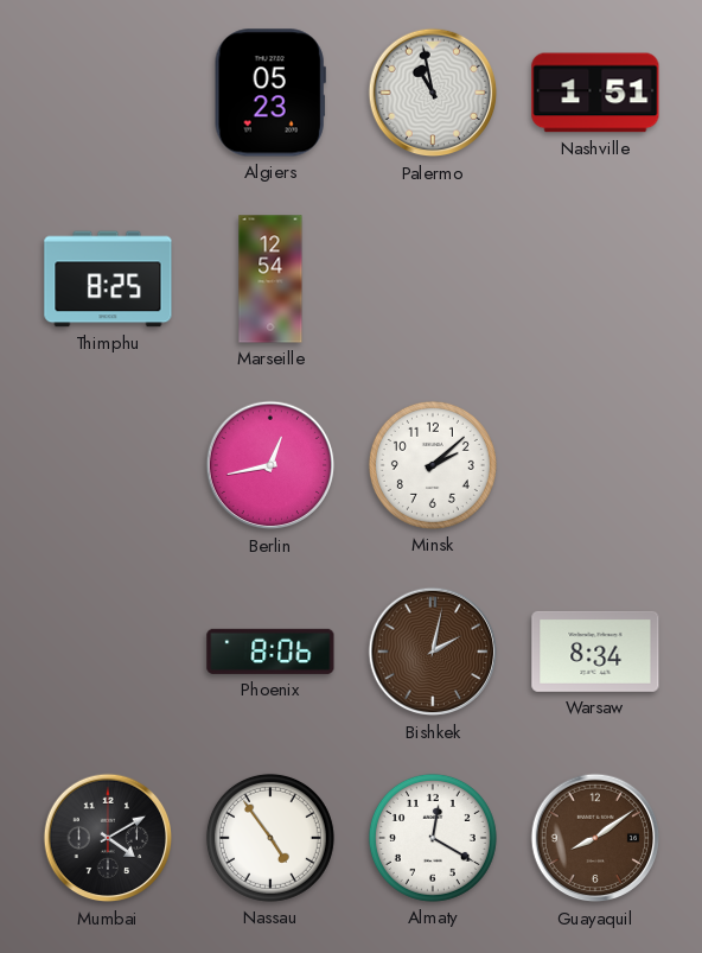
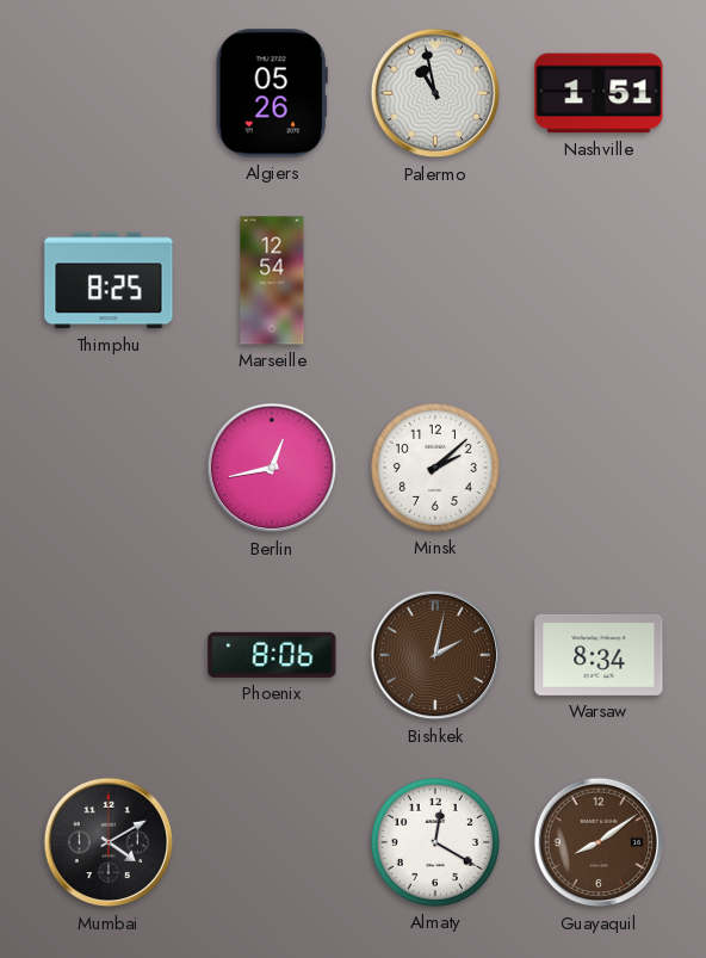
Algiers: 05:23 -> 05:26
Nassau: 4:54 -> none
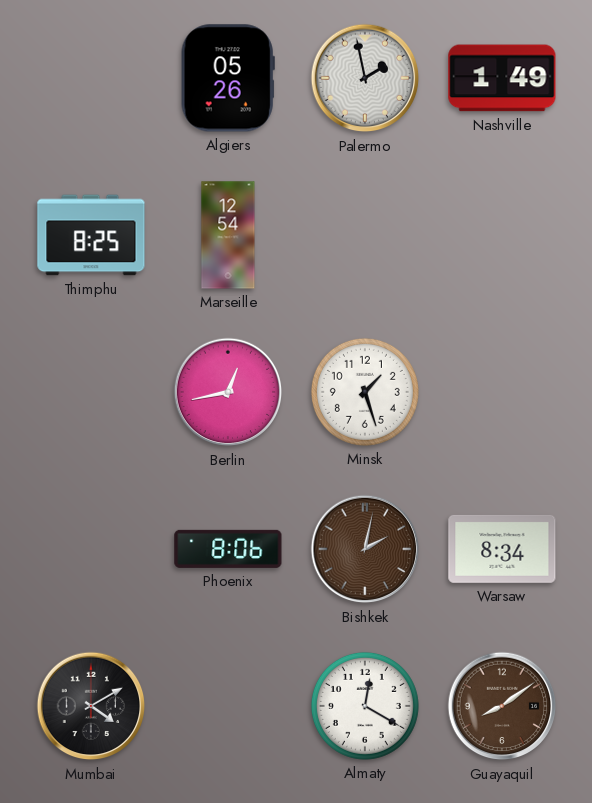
Palermo: 10:58 -> 1:58
Nashville: 1:51 -> 1:49
Minsk: 2:08 -> 1:27
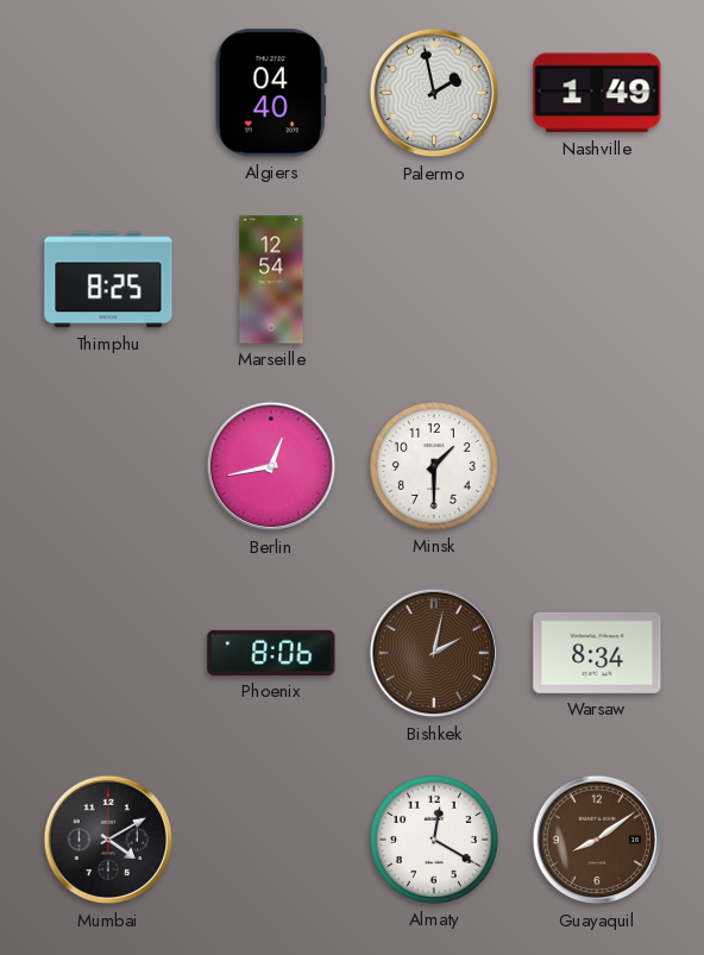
Algiers: 05:26 -> 04:40
Minsk: 1:27 -> 1:30
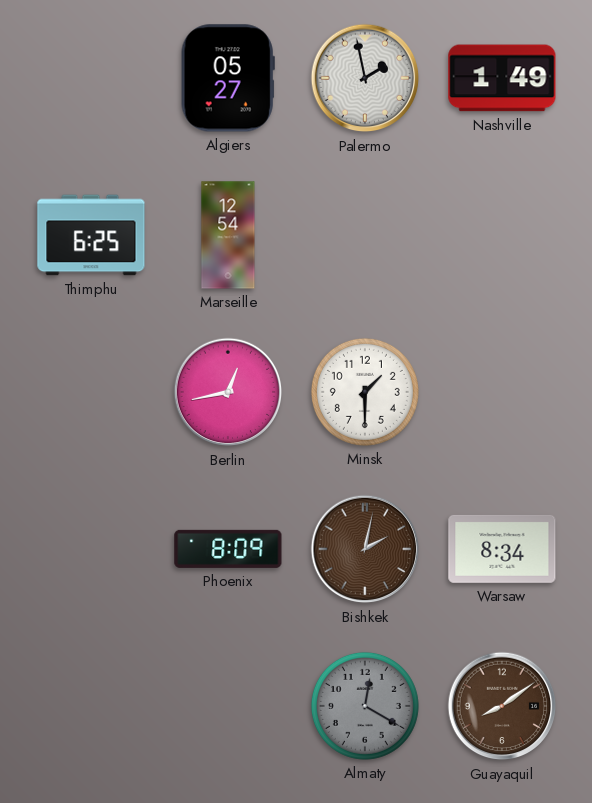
Algiers: 04:40 -> 05:27
Thimphu: 8:25 -> 6:25
Phoenix: 8:06 -> 8:09
Mumbai: 4:10 -> none
Almaty dial: white -> grey
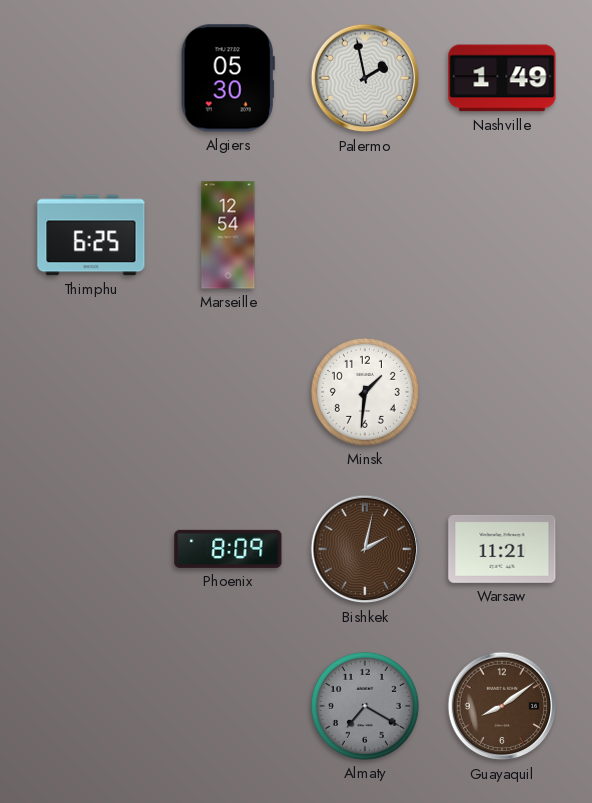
Algiers: 05:27 -> 05:30
Berlin: 12:43 -> none
Minsk: 1:30 -> 1:31
Warsaw: 8:34 -> 11:21
Almaty: 12:20 -> 7:20
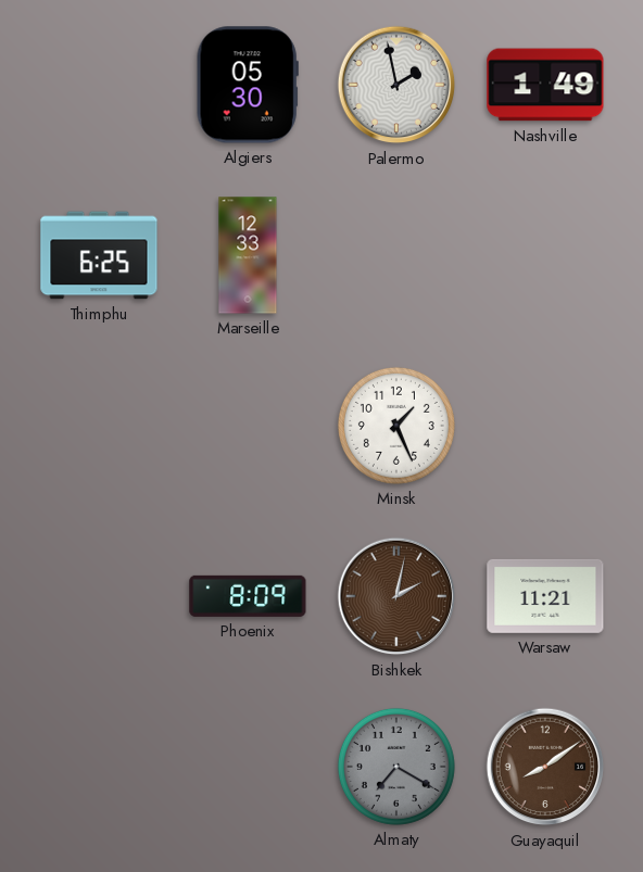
Marseille: 12:54 -> 12:33
Minsk: 1:31 -> 1:26
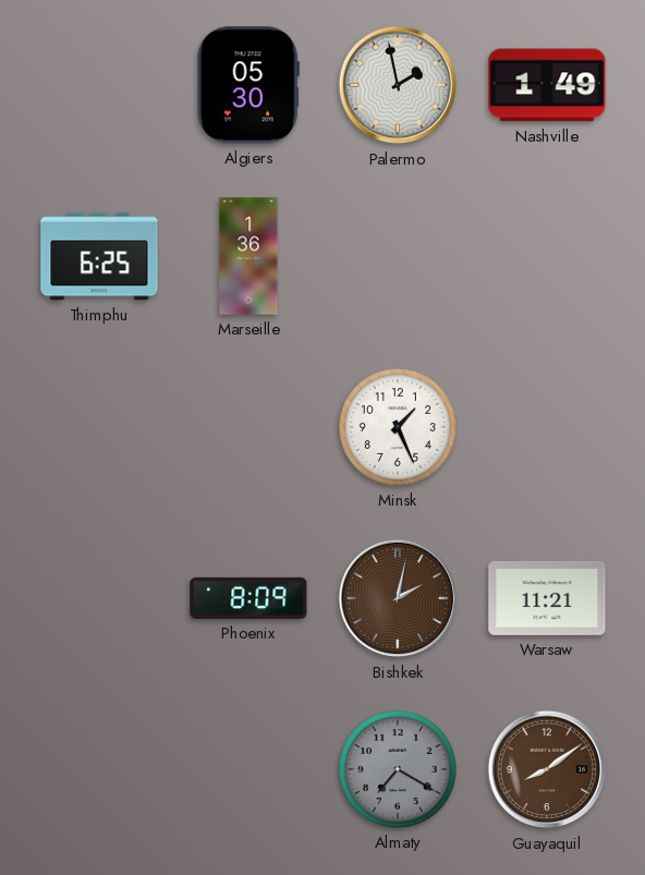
Marseille: 12:33 -> 1:36
